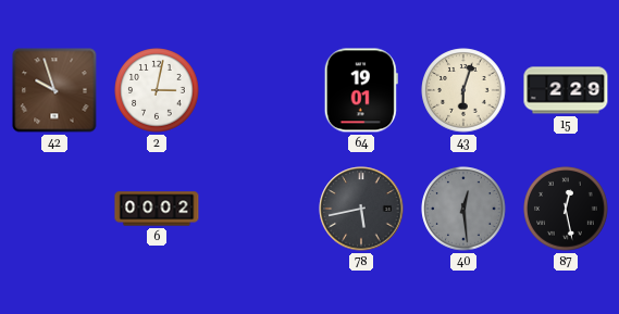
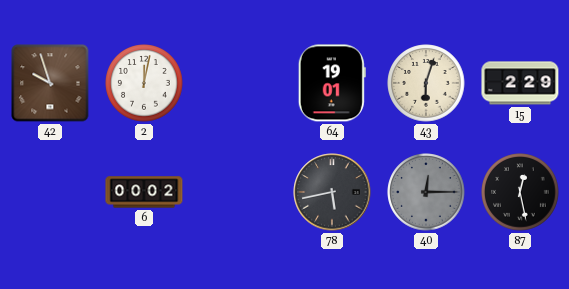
2: 3:02 -> 12:02
40: 12:29 -> 12:15
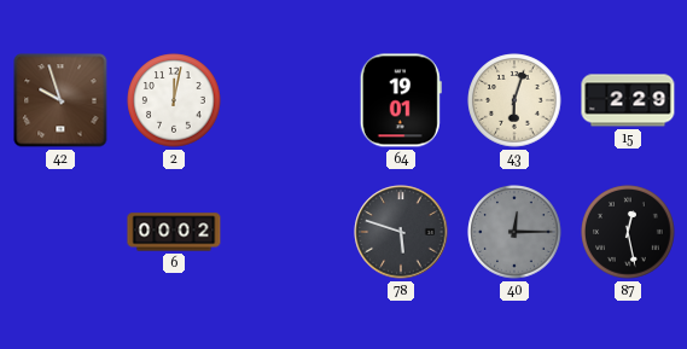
78: 5:43 -> 5:48
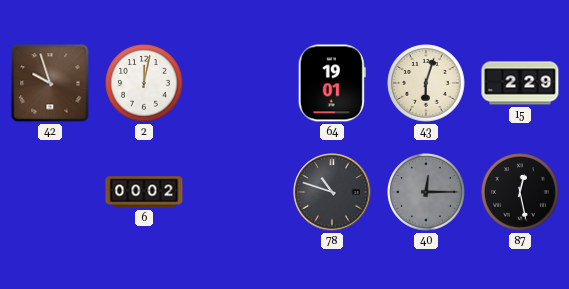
78: 5:48 -> 10:48
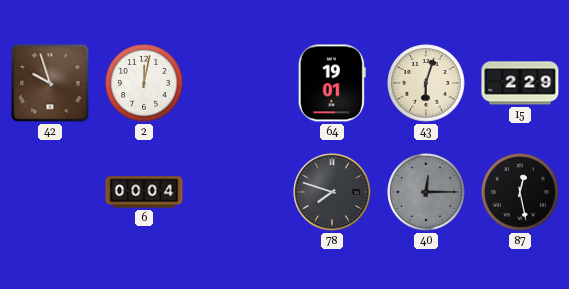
6: 00:02 -> 00:04
78: 10:48 -> 7:48
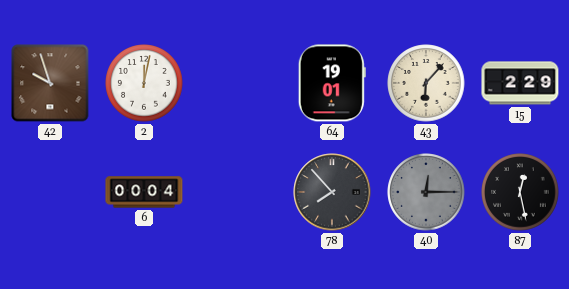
43: 6:03 -> 6:07
78: 7:48 -> 7:53
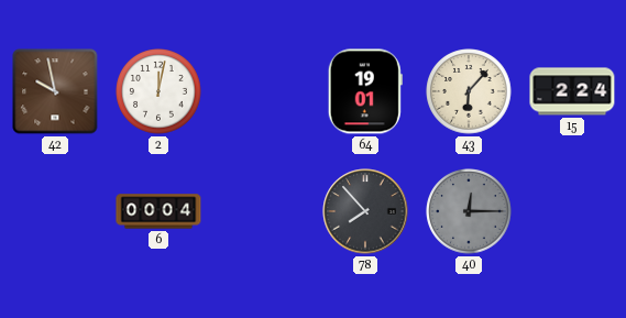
42: 9:57 -> 9:58
15: 2:29 -> 2:24
87: 12:28 -> none
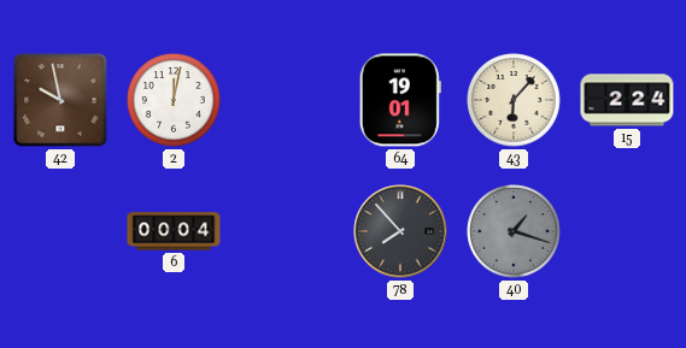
40: 12:15 -> 1:18
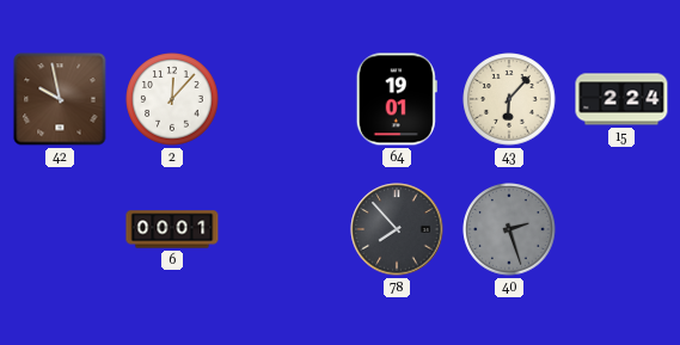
2: 12:02 -> 12:07
6: 00:04 -> 00:01
40: 1:18 -> 2:27
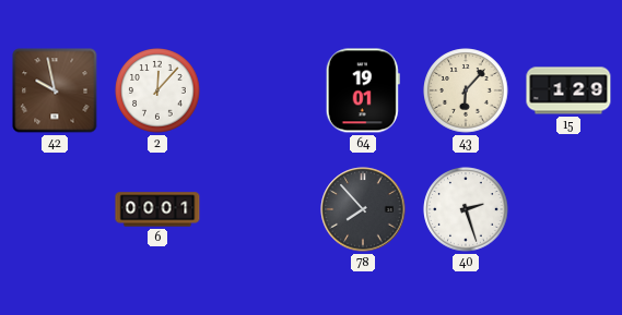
15: 2:24 -> 1:29
40 dial: grey -> white
